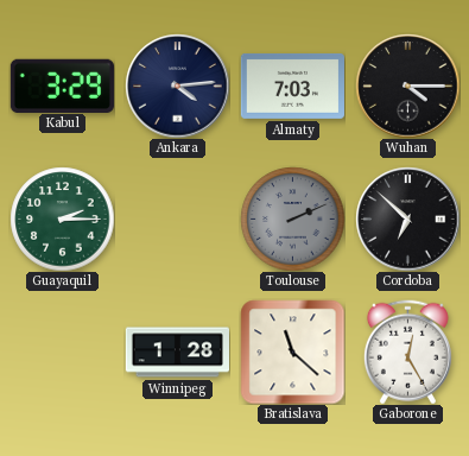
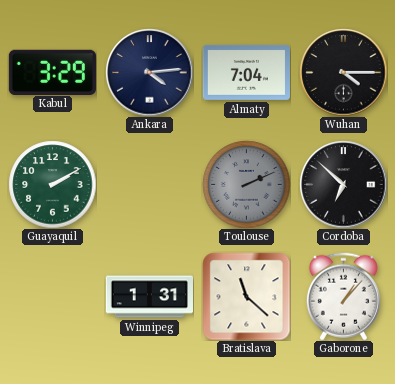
Almaty: 7:03 -> 7:04
Guayaquil: 2:15 -> 2:10
Winnipeg: 1:28 -> 1:31
Gaborone: 12:25 -> 1:07
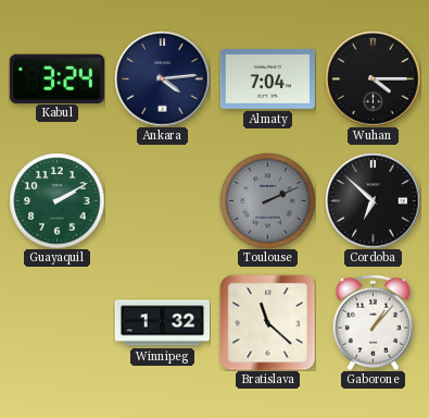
Kabul: 3:29 -> 3:24
Winnipeg: 1:31 -> 1:32
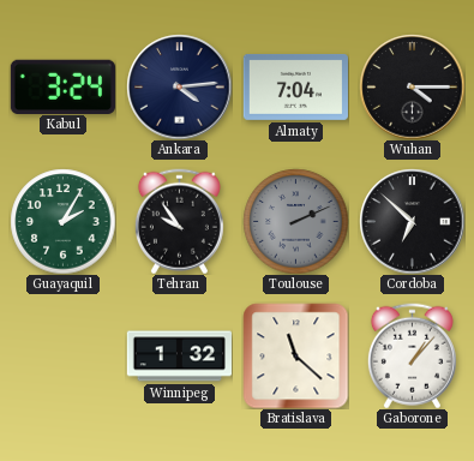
Guayaquil: 2:10 -> 2:05
Tehran: none -> 9:54
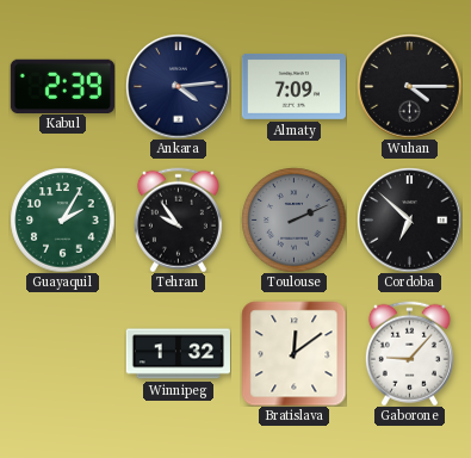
Kabul: 3:24 -> 2:39
Almaty: 7:04 -> 7:09
Bratislava: 11:22 -> 12:09
Gaborone: 1:07 -> 9:07
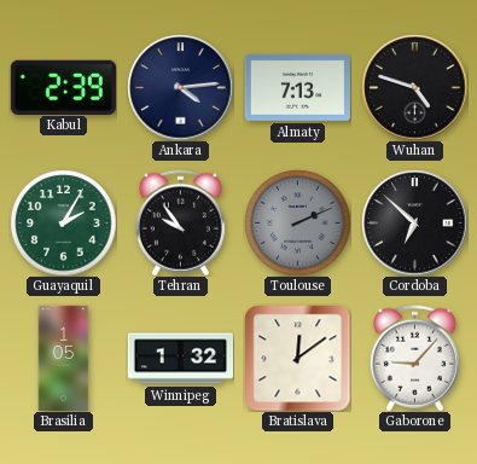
Almaty: 7:09 -> 7:13
Wuhan: 4:15 -> 4:48
Brasilia: none -> 1:05
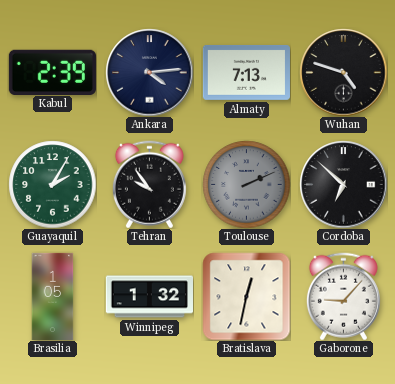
Bratislava: 12:09 -> 12:32
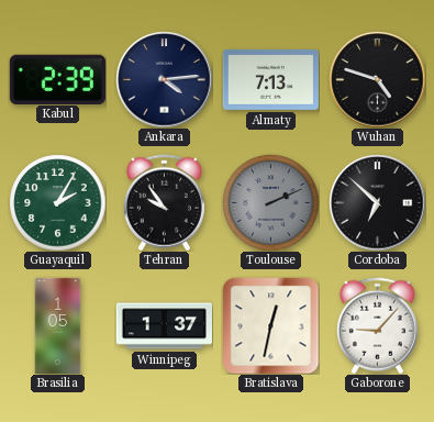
Winnipeg: 1:32 -> 1:37
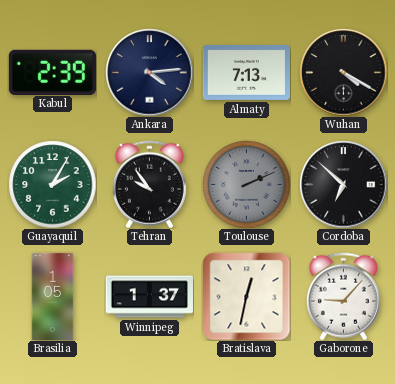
Wuhan: 4:48 -> 4:20
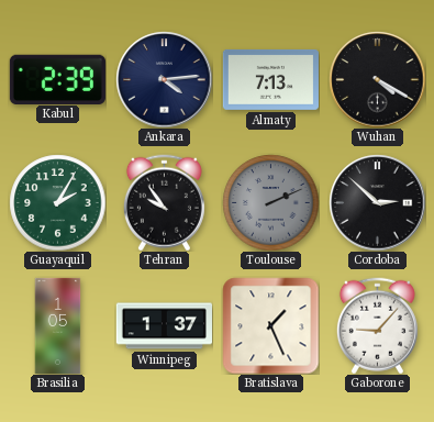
Cordoba: 6:52 -> 2:52
Bratislava: 12:32 -> 1:26
